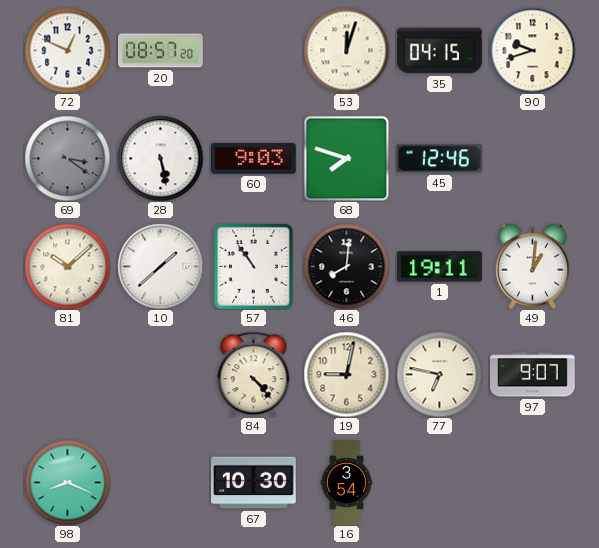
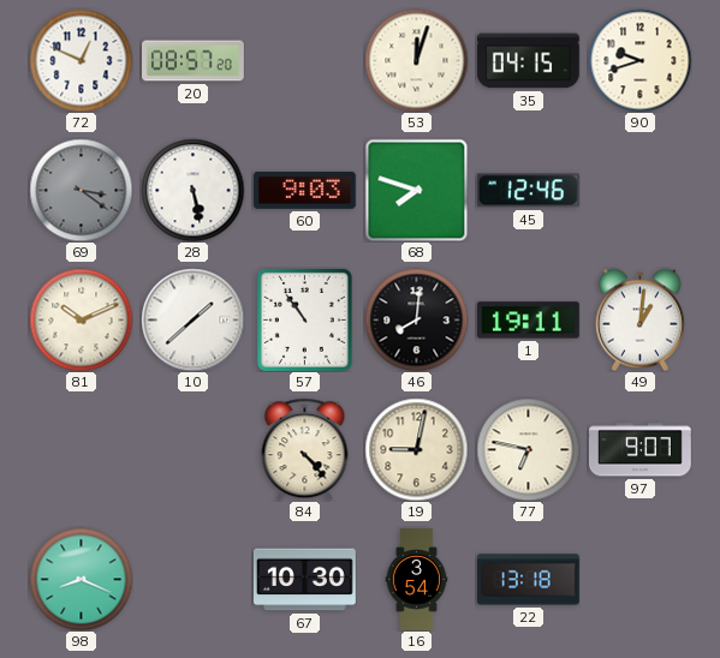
81: 10:08 -> 10:11
22: none -> 13:18
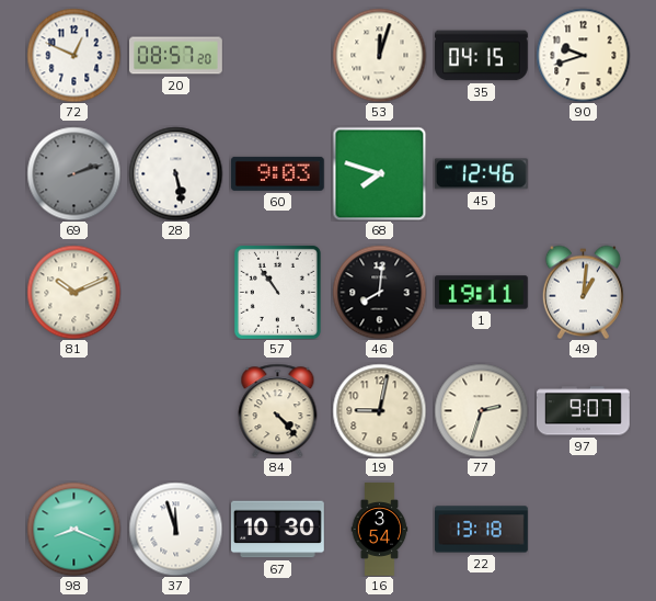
69: 3:21 -> 2:12
10: 1:38 -> none
77: 6:47 -> 2:33
37: none -> 11:57
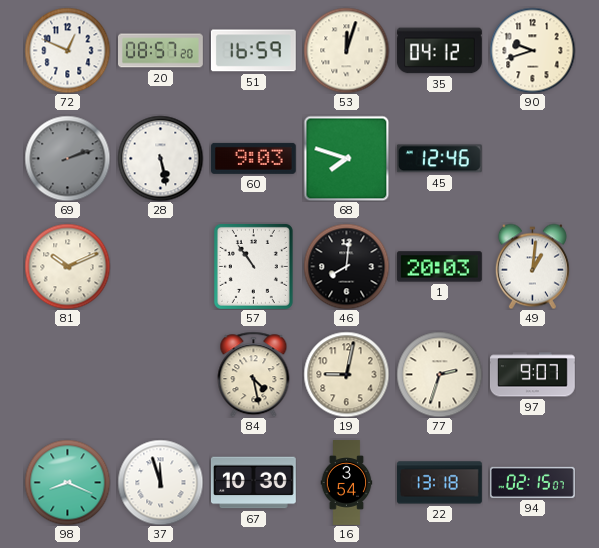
51: none -> 16:59
35: 04:15 -> 04:12
1: 19:11 -> 20:03
84: 4:23 -> 4:28
94: none -> 02:15
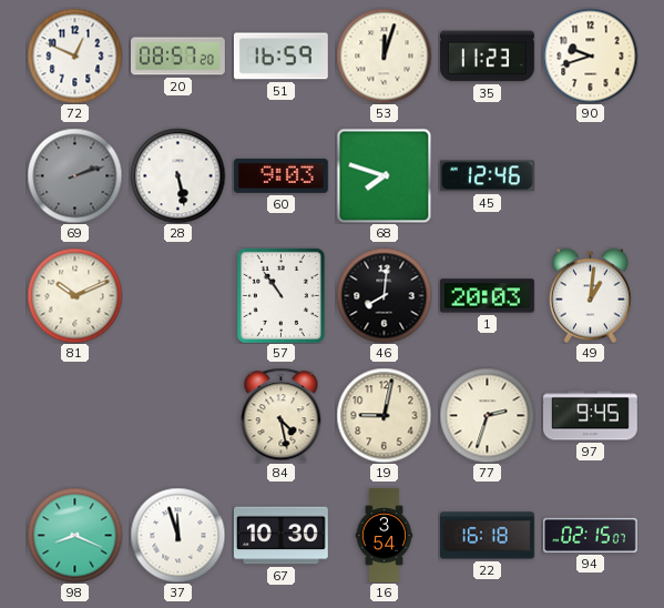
35: 04:12 -> 11:23
97: 9:07 -> 9:45
22: 13:18 -> 16:18
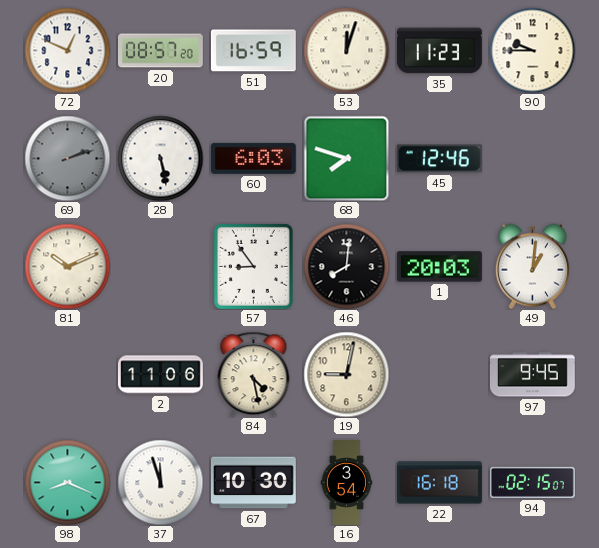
90: 9:42 -> 9:45
60: 9:03 -> 6:03
57: 10:54 -> 8:54
2: none -> 11:06
77: 2:33 -> none
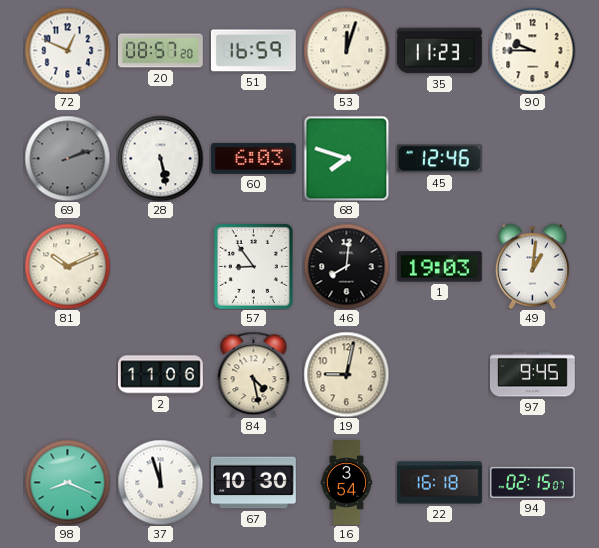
1: 20:03 -> 19:03
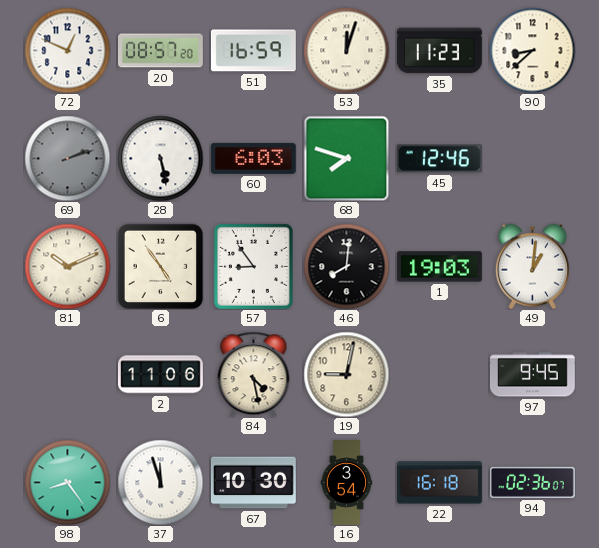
90: 9:45 -> 8:38
6: none -> 4:54
98: 8:19 -> 8:24
94: 02:15 -> 02:36
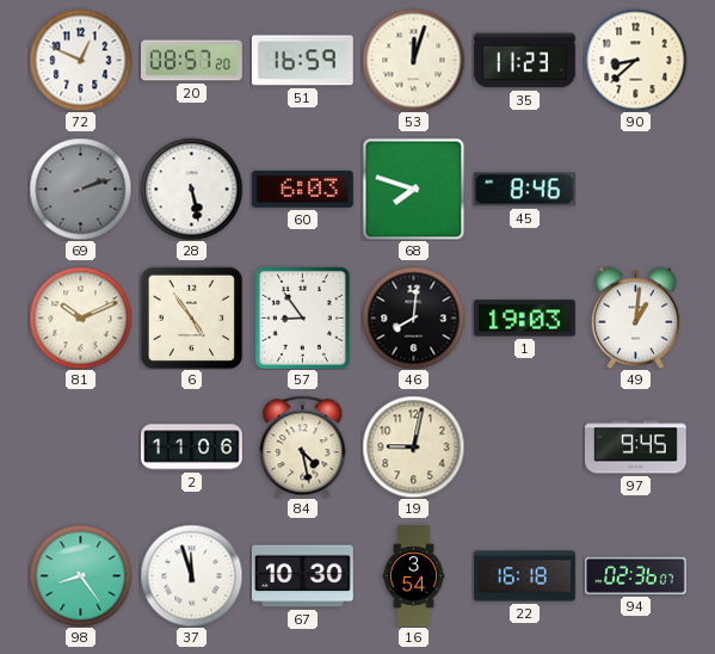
45: 12:46 -> 8:46
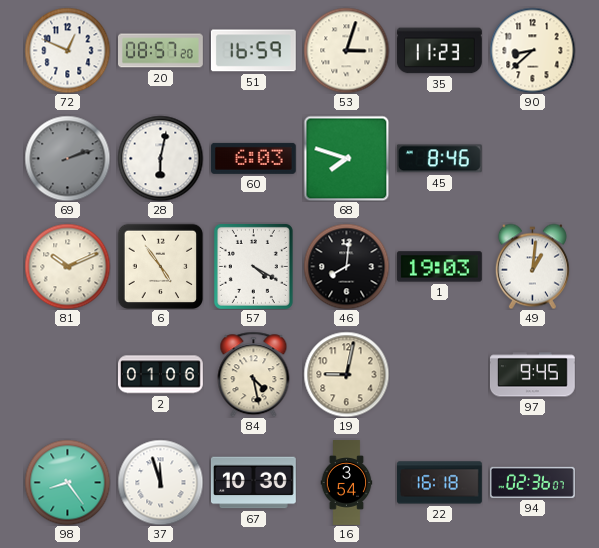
53: 12:03 -> 3:03
28: 5:28 -> 6:02
57: 8:54 -> 4:20
2: 11:06 -> 01:06
